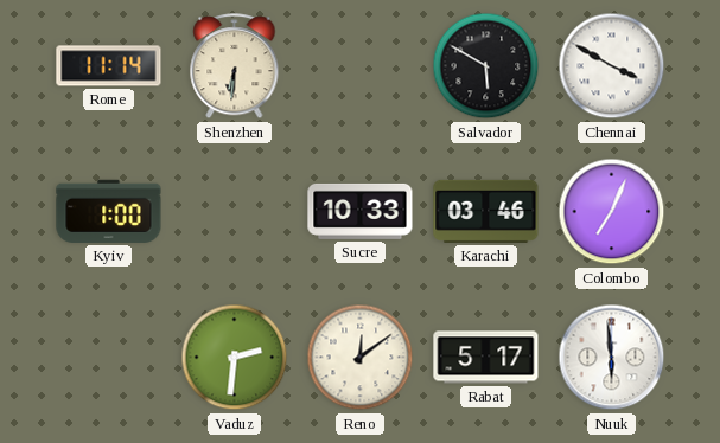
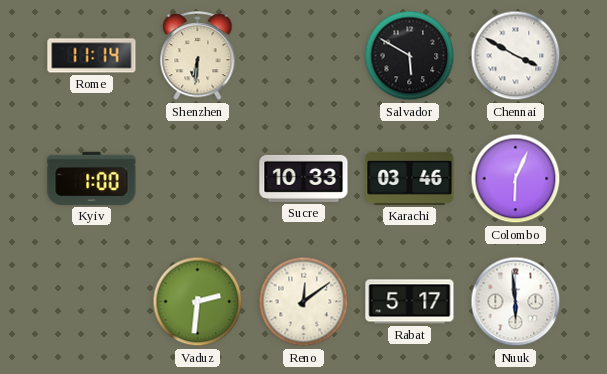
Colombo: 7:04 -> 6:04
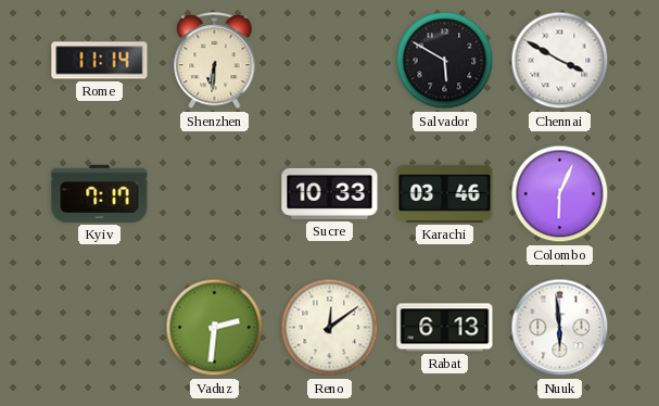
Kyiv: 1:00 -> 7:17
Rabat: 5:17 -> 6:13
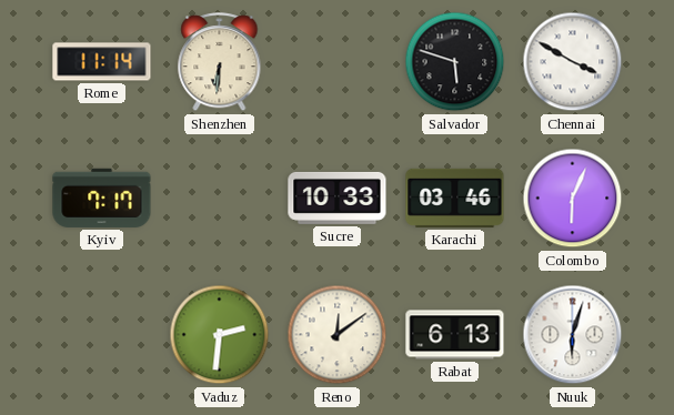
Salvador: 5:50 -> 5:48
Nuuk: 5:59 -> 6:03
